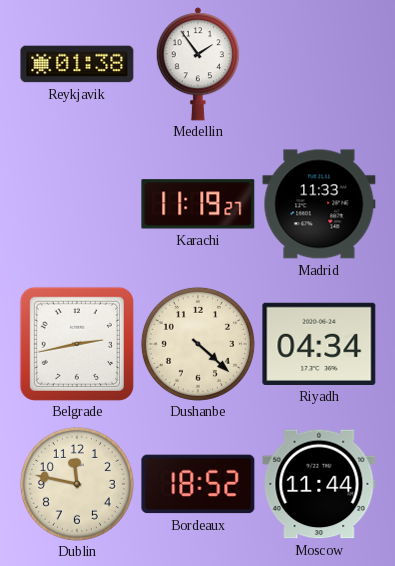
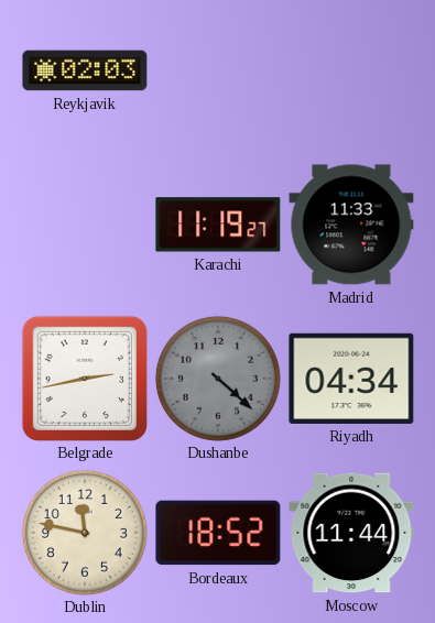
Reykjavik: 01:38 -> 02:03
Medellin: 1:54 -> none
Dushanbe dial: cream -> grey
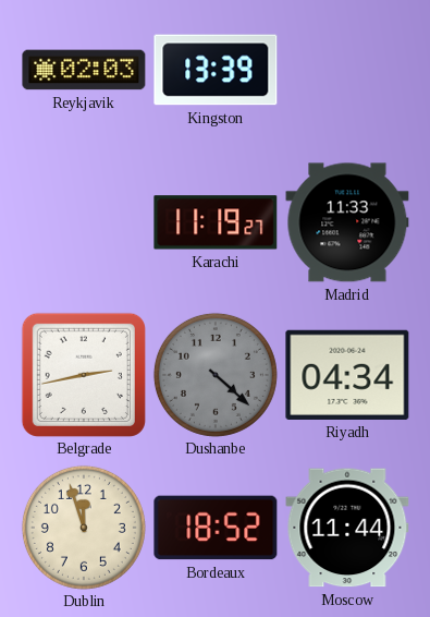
Kingston: none -> 13:39
Dublin: 11:47 -> 11:57
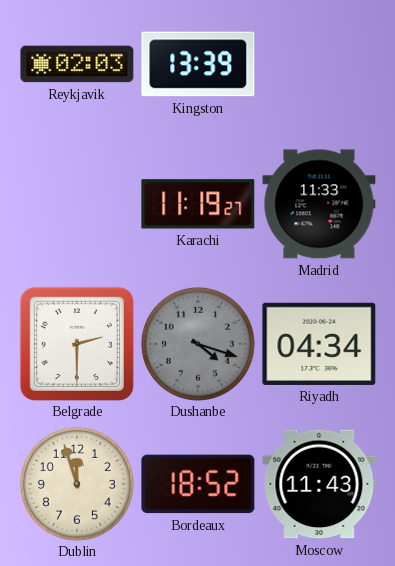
Belgrade: 2:43 -> 2:30
Dushanbe: 4:22 -> 4:18
Moscow: 11:44 -> 11:43
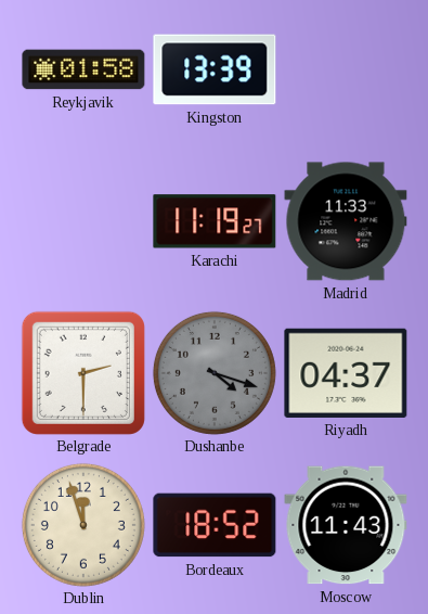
Reykjavik: 02:03 -> 01:58
Riyadh: 04:34 -> 04:37
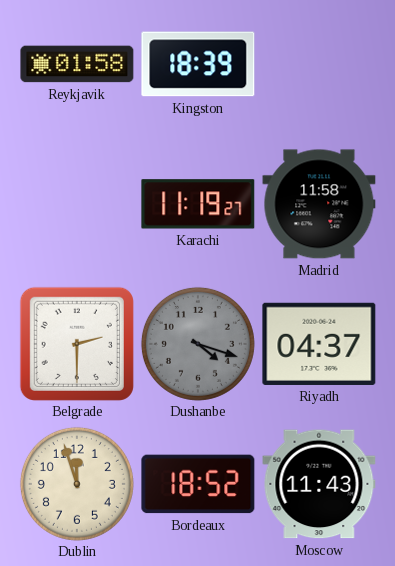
Kingston: 13:39 -> 18:39
Madrid: 11:33 -> 11:58
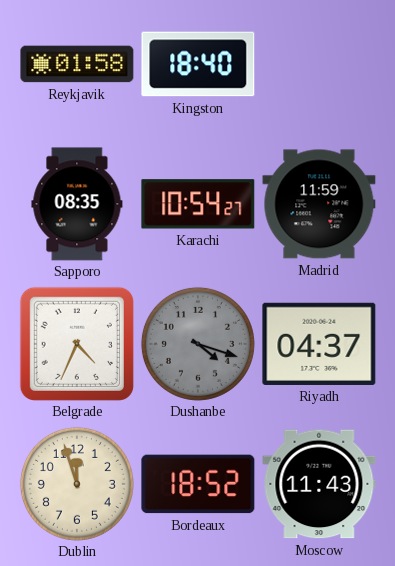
Kingston: 18:39 -> 18:40
Sapporo: none -> 08:35
Karachi: 11:19 -> 10:54
Madrid: 11:58 -> 11:59
Belgrade: 2:30 -> 4:34
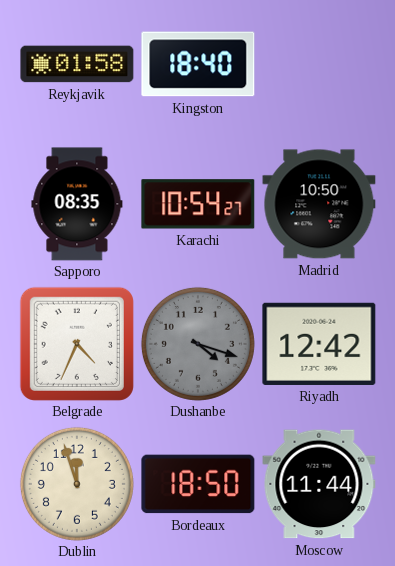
Madrid: 11:59 -> 10:50
Riyadh: 04:37 -> 12:42
Bordeaux: 18:52 -> 18:50
Moscow: 11:43 -> 11:44
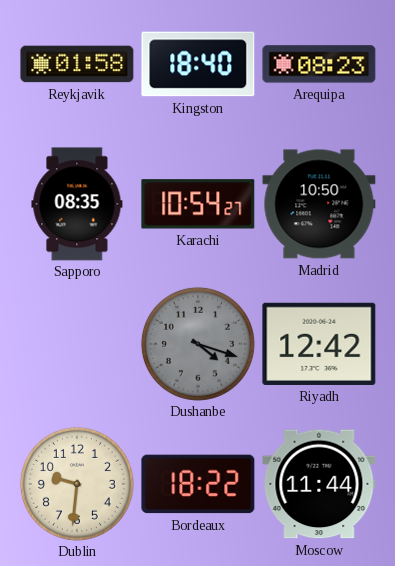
Arequipa: none -> 08:23
Belgrade: 4:34 -> none
Dublin: 11:57 -> 9:31
Bordeaux: 18:50 -> 18:22
